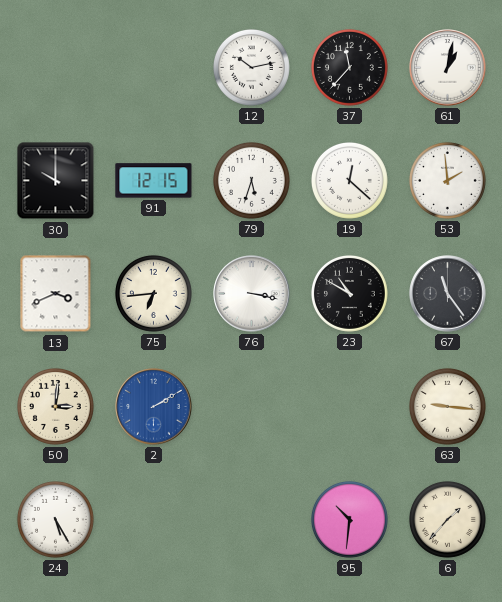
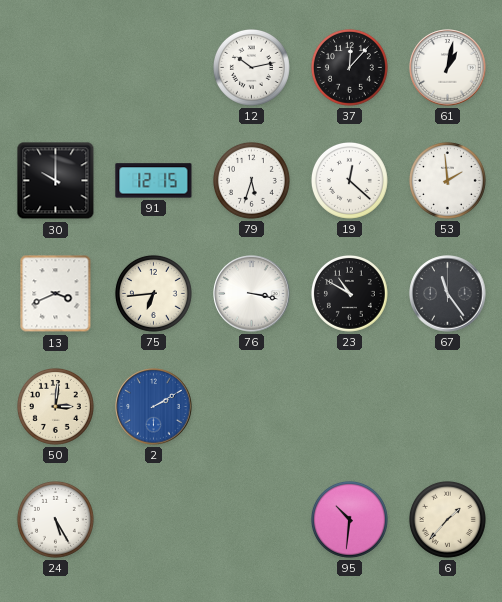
37: 11:37 -> 12:07
63: 9:16 -> none
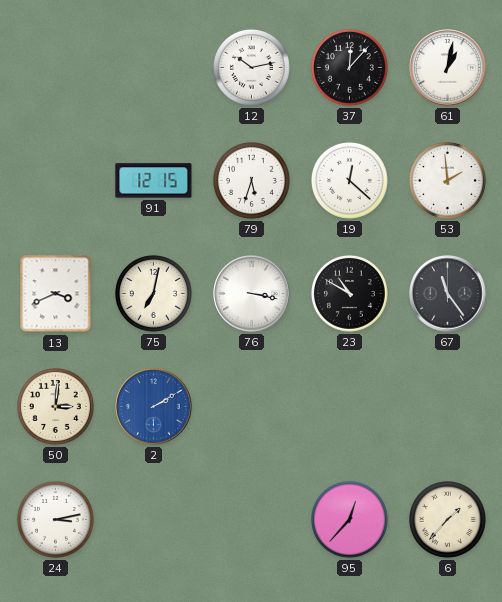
30: 10:00 -> none
75: 6:44 -> 7:02
24: 5:25 -> 3:13
95: 10:31 -> 12:37
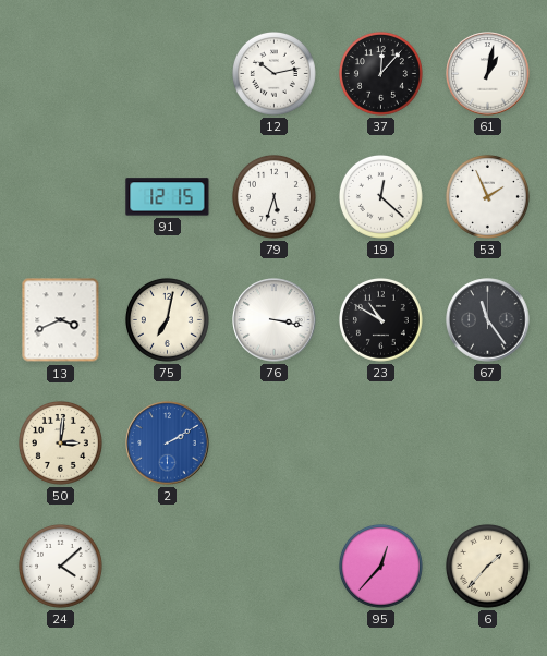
53: 1:59 -> 1:56
24: 3:13 -> 4:08
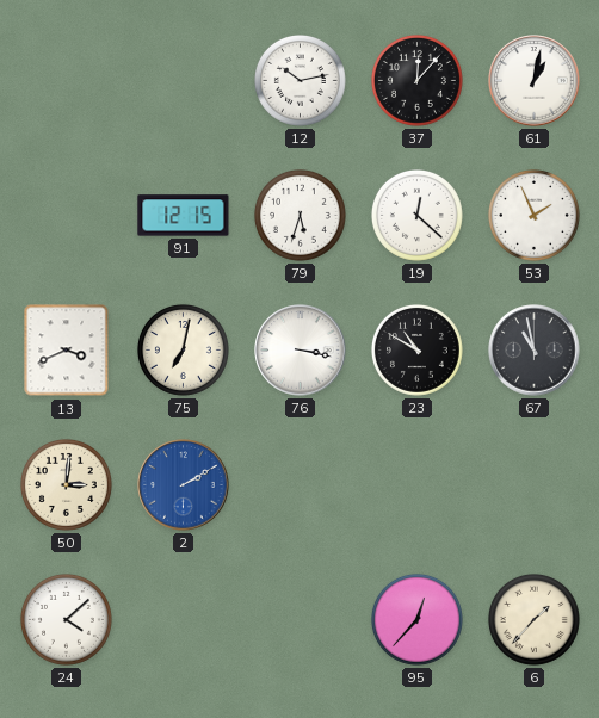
67: 11:24 -> 10:58
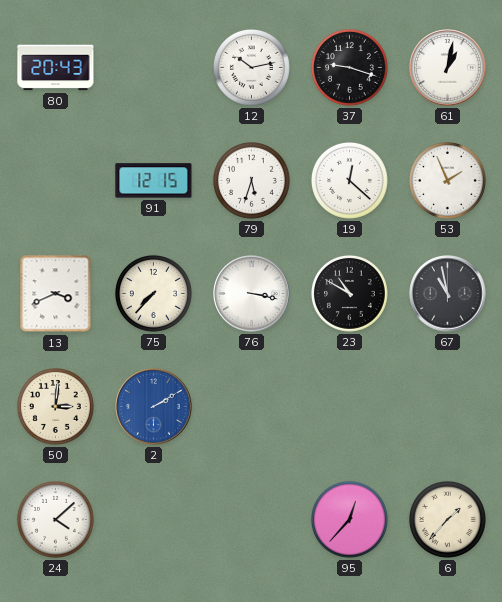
80: none -> 20:43
37: 12:07 -> 9:18
75: 7:02 -> 7:37
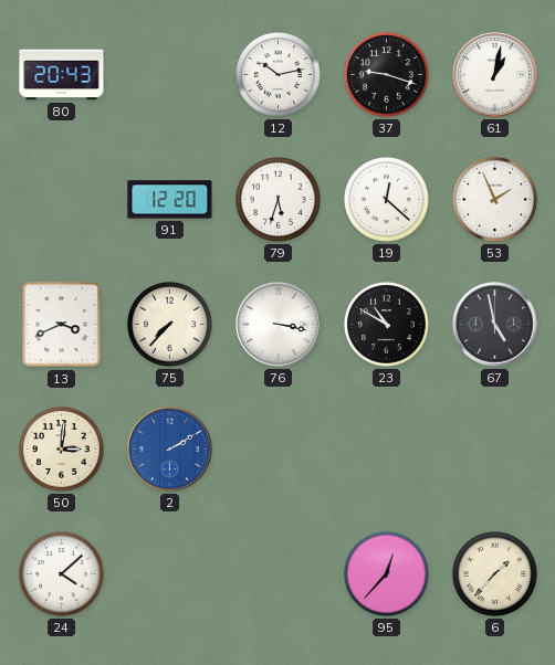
91: 12:15 -> 12:20
67: 10:58 -> 4:58
